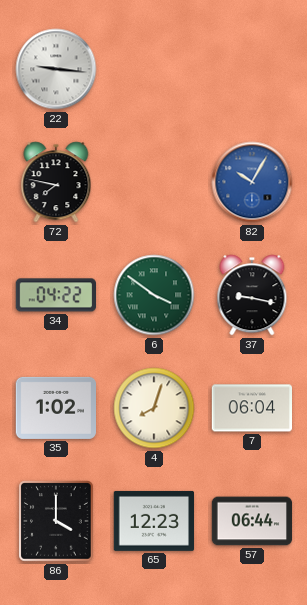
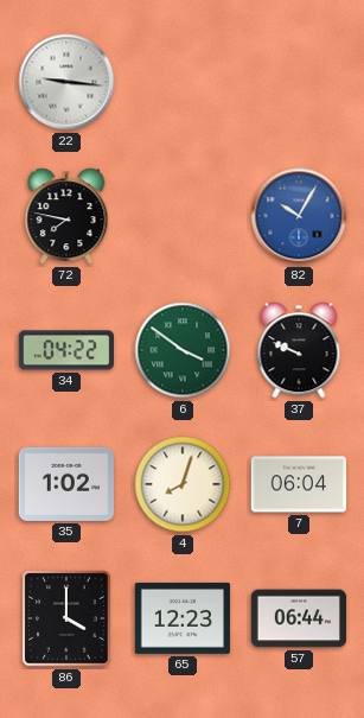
37: 9:17 -> 9:49
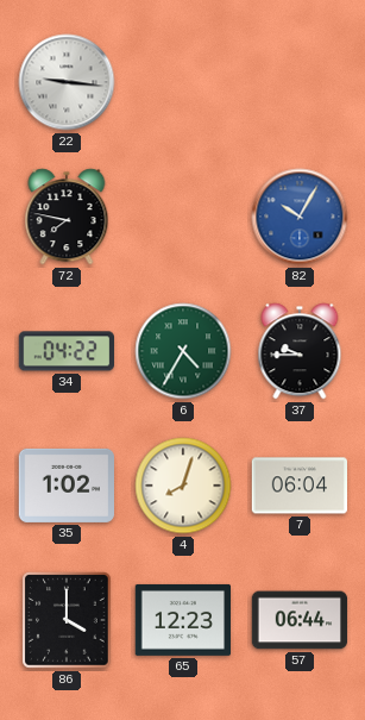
6: 3:51 -> 4:35
37: 9:49 -> 9:45
